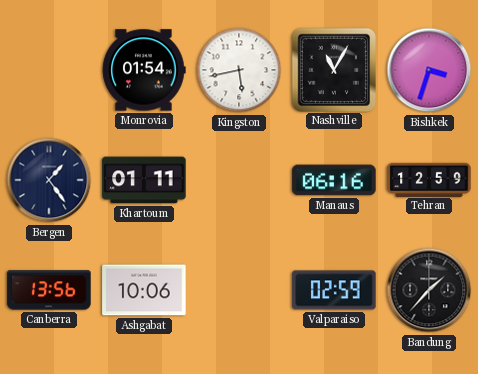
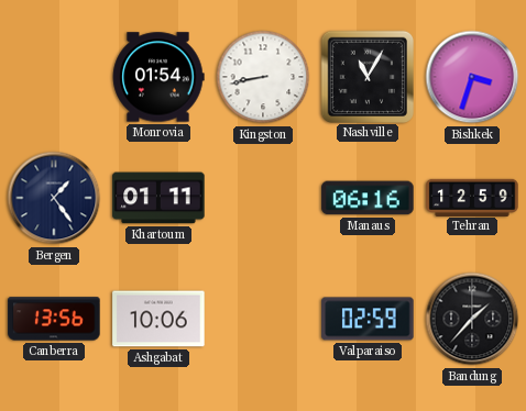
Kingston: 5:43 -> 8:43
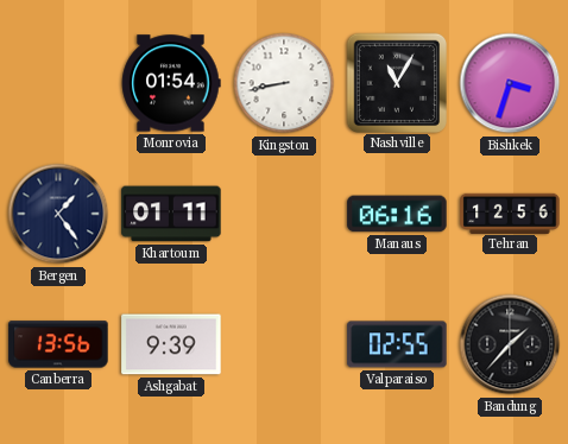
Tehran: 12:59 -> 12:56
Ashgabat: 10:06 -> 9:39
Valparaiso: 02:59 -> 02:55
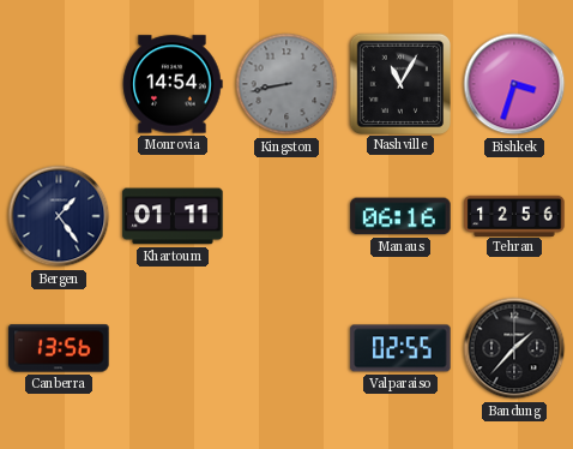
Monrovia: 01:54 -> 14:54
Kingston dial: white -> grey
Ashgabat: 9:39 -> none
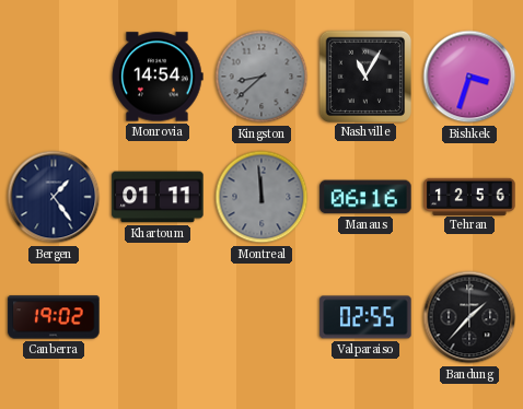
Kingston: 8:43 -> 8:38
Montreal: none -> 11:59
Canberra: 13:56 -> 19:02
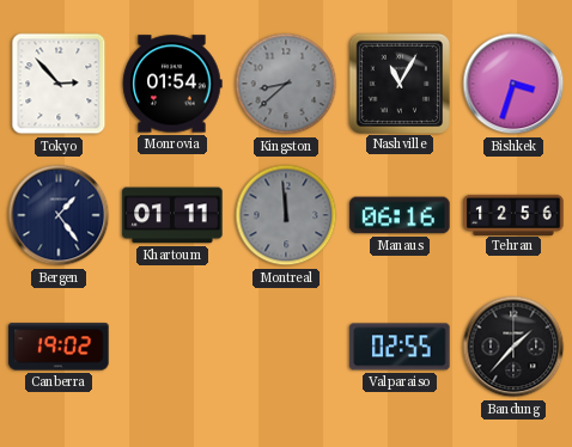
Tokyo: none -> 2:53
Monrovia: 14:54 -> 01:54
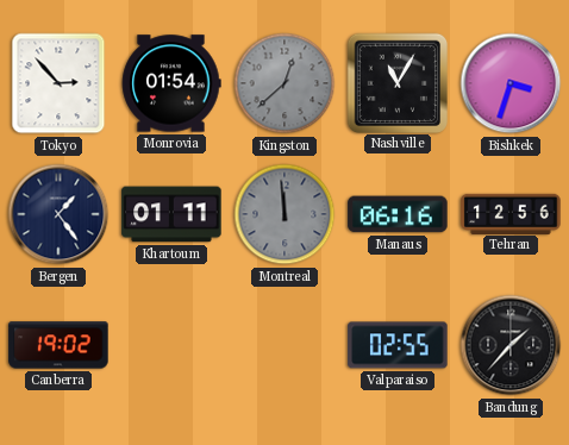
Kingston: 8:38 -> 12:38
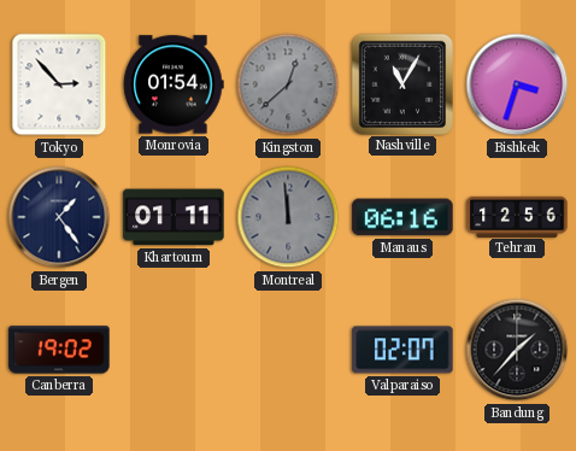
Valparaiso: 02:55 -> 02:07
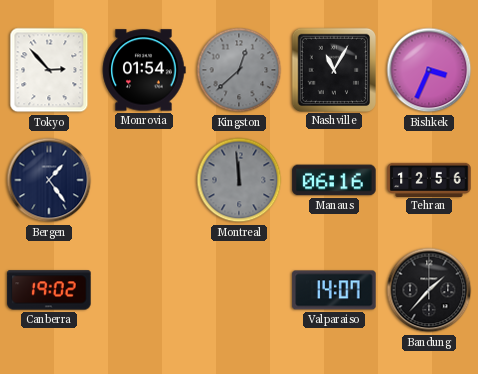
Bishkek: 3:33 -> 3:34
Khartoum: 01:11 -> none
Valparaiso: 02:07 -> 14:07
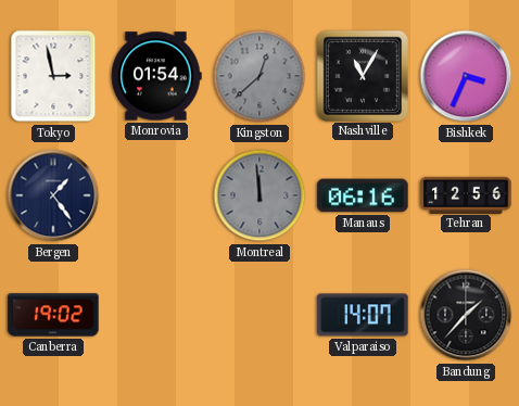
Tokyo: 2:53 -> 2:58
